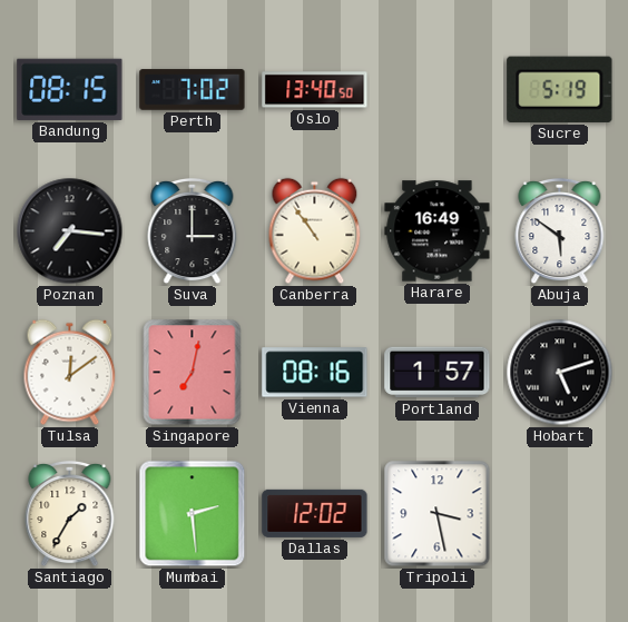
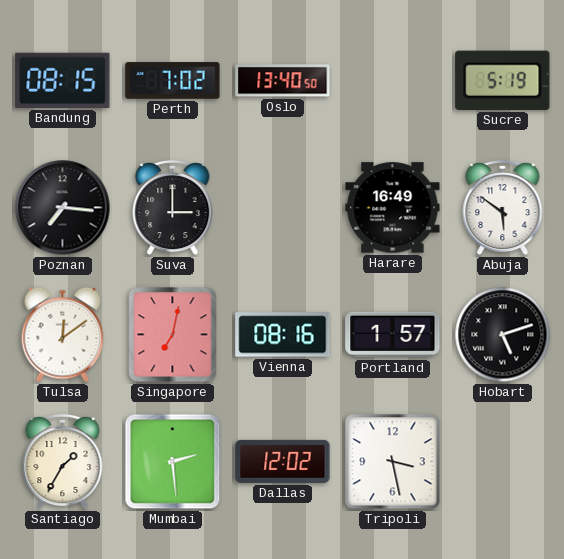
Canberra: 10:54 -> none
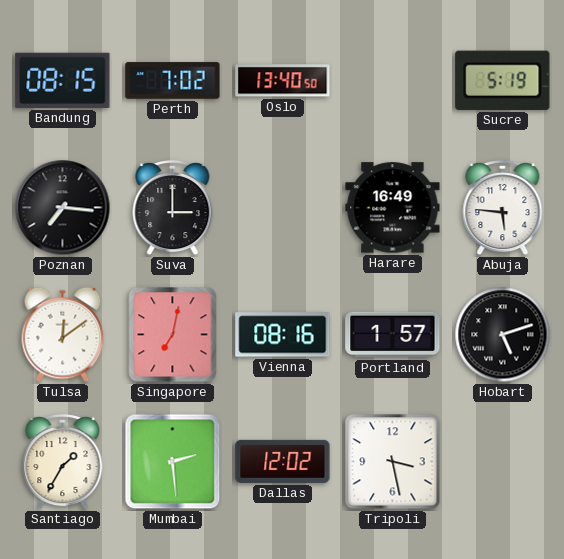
Abuja: 5:51 -> 5:46
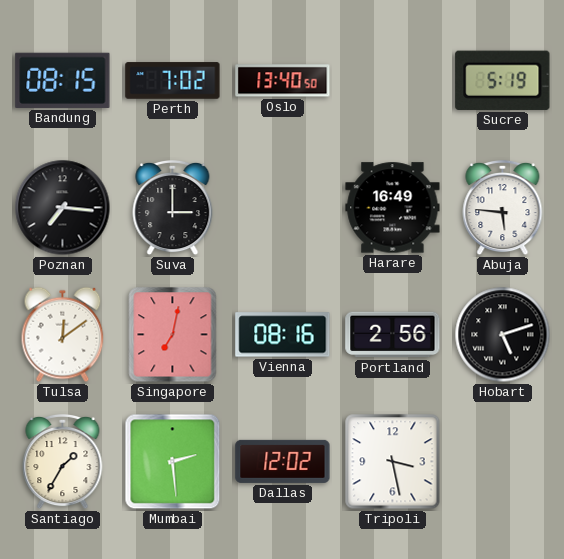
Portland: 1:57 -> 2:56
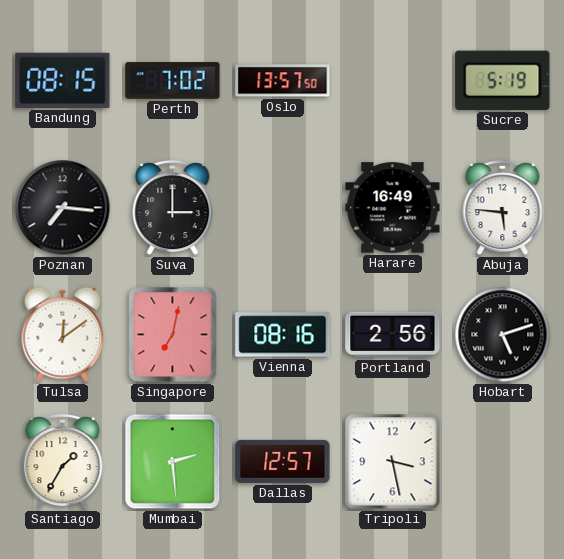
Oslo: 13:40 -> 13:57
Dallas: 12:02 -> 12:57
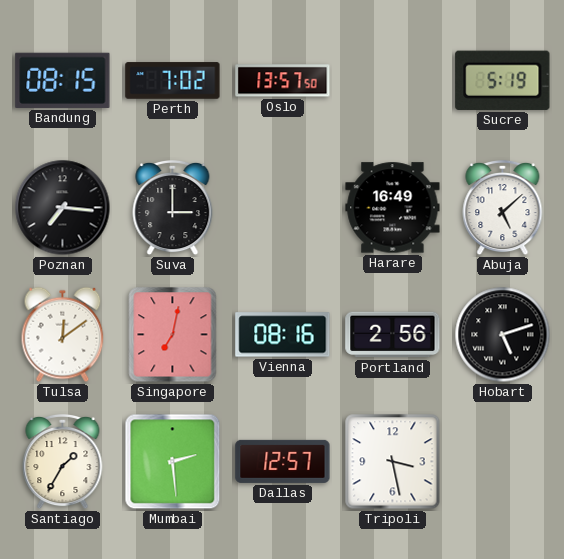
Abuja: 5:46 -> 5:08
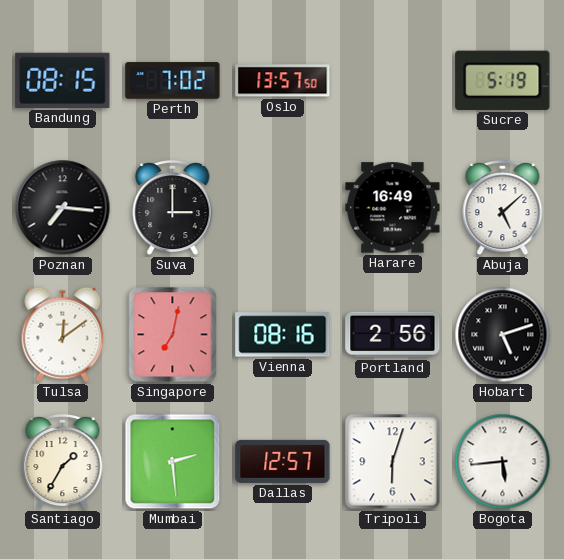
Tripoli: 3:28 -> 6:03
Bogota: none -> 5:44
